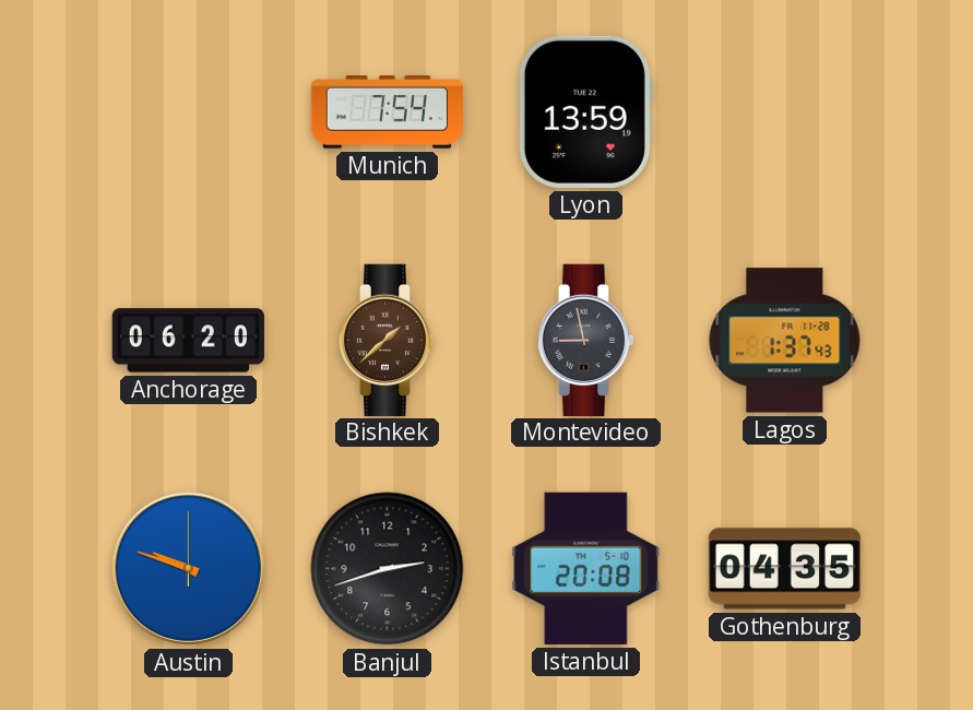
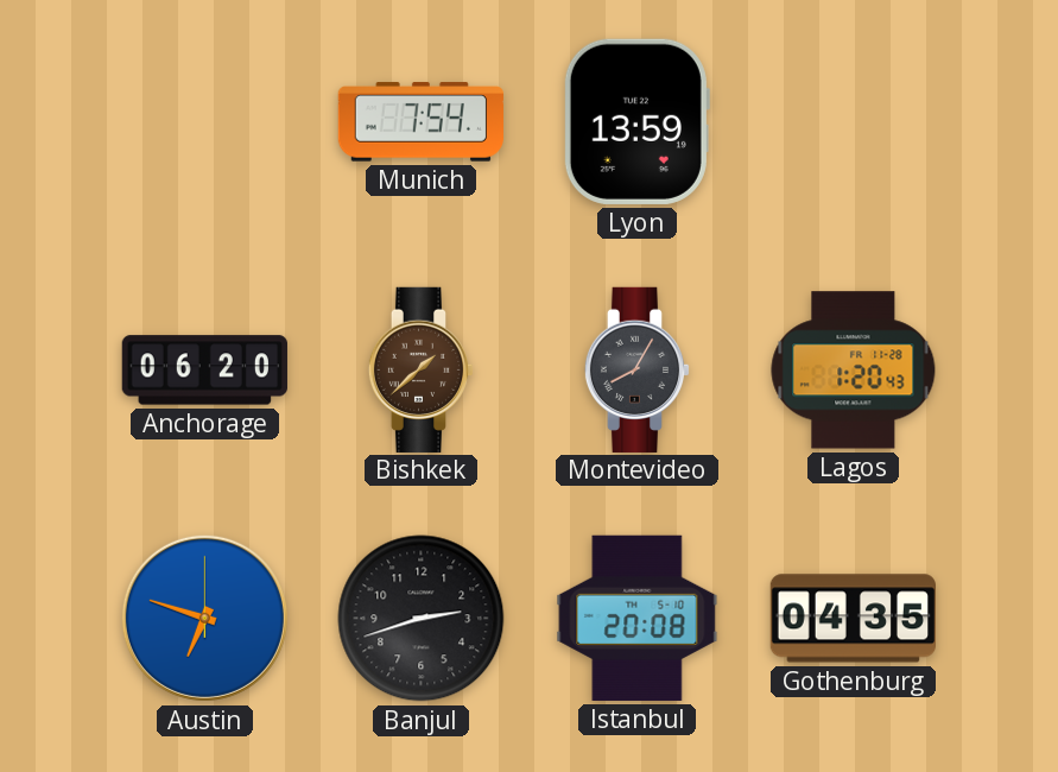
Montevideo: 8:58 -> 8:05
Lagos: 1:37 -> 1:20
Austin: 9:48 -> 6:48
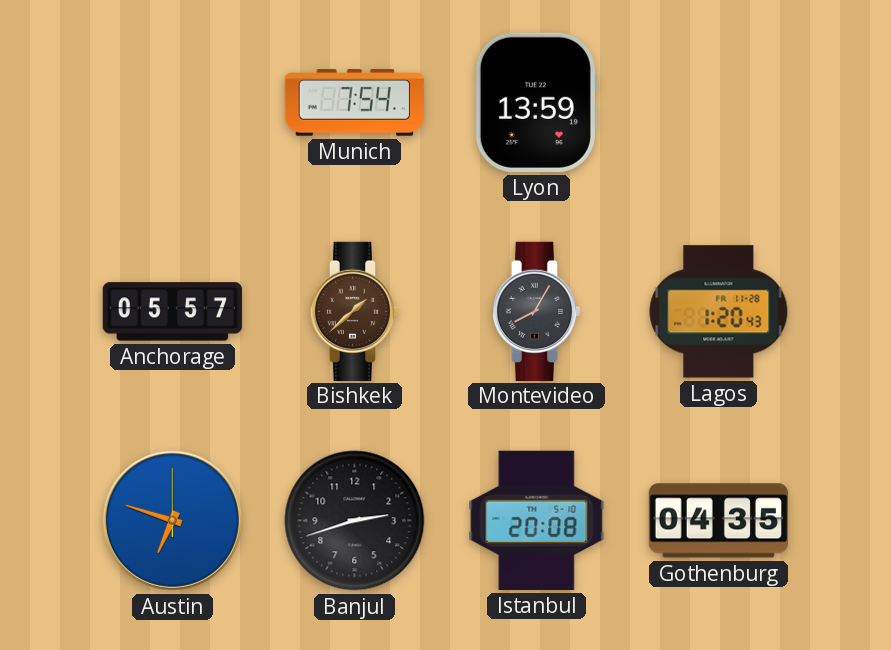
Anchorage: 06:20 -> 05:57
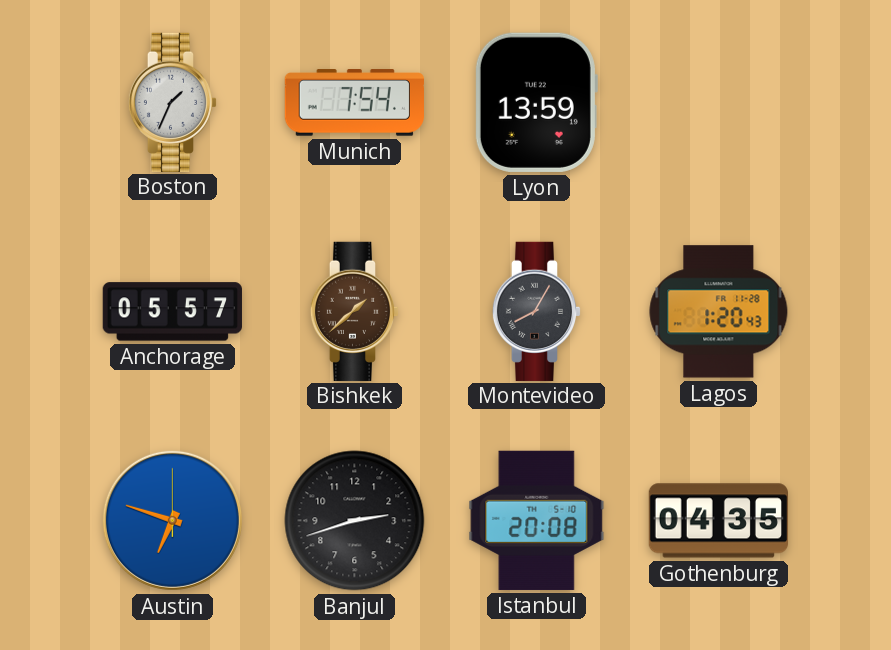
Boston: none -> 1:34
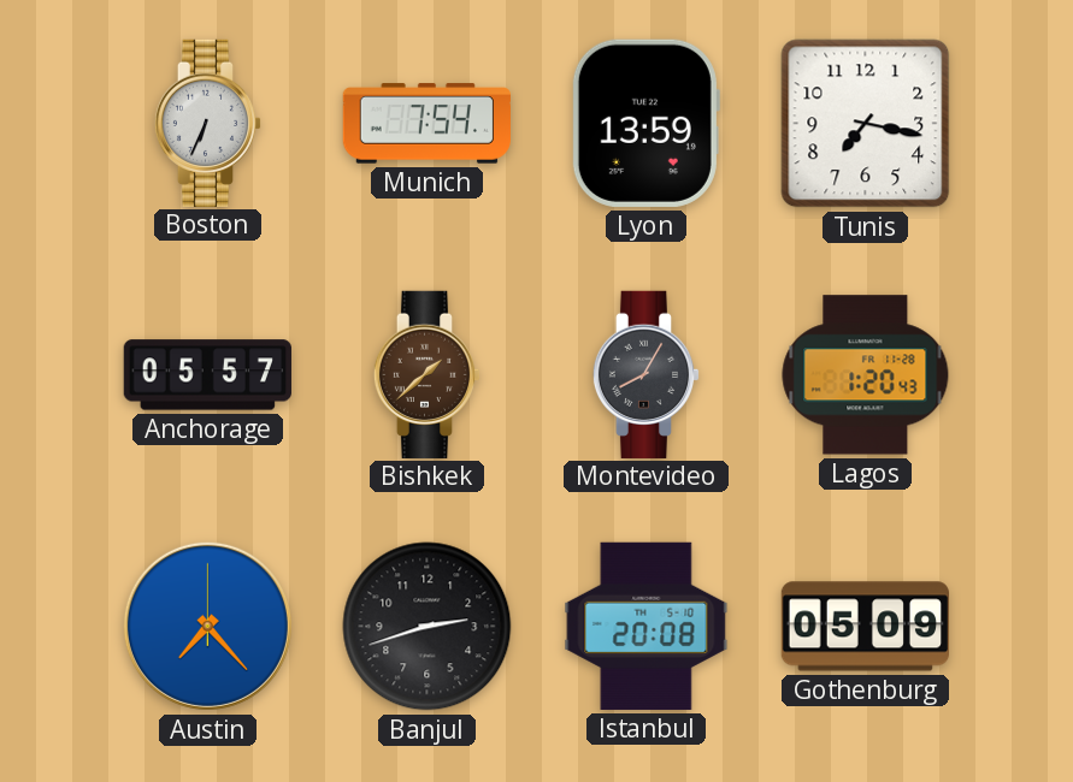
Boston: 1:34 -> 6:34
Tunis: none -> 7:17
Austin: 6:48 -> 7:23
Gothenburg: 04:35 -> 05:09
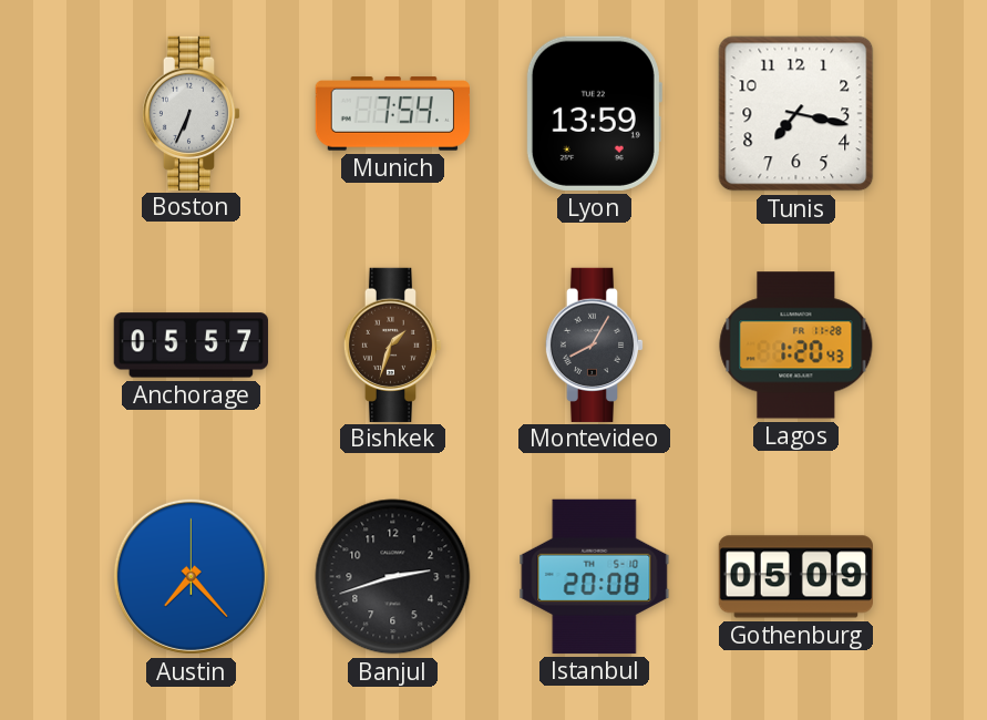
Bishkek: 1:38 -> 1:33
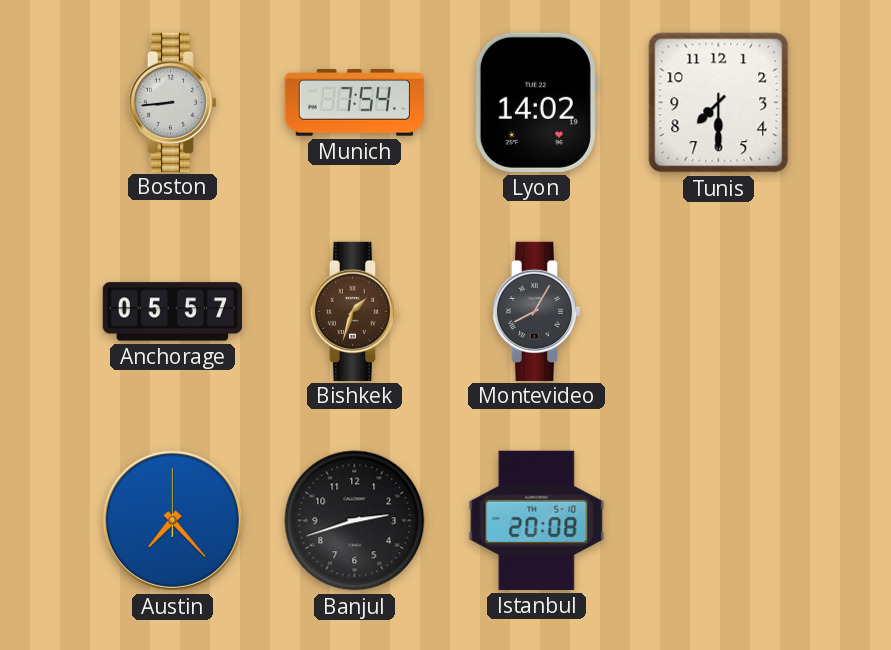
Boston: 6:34 -> 8:44
Lyon: 13:59 -> 14:02
Tunis: 7:17 -> 7:30
Lagos: 1:20 -> none
Gothenburg: 05:09 -> none
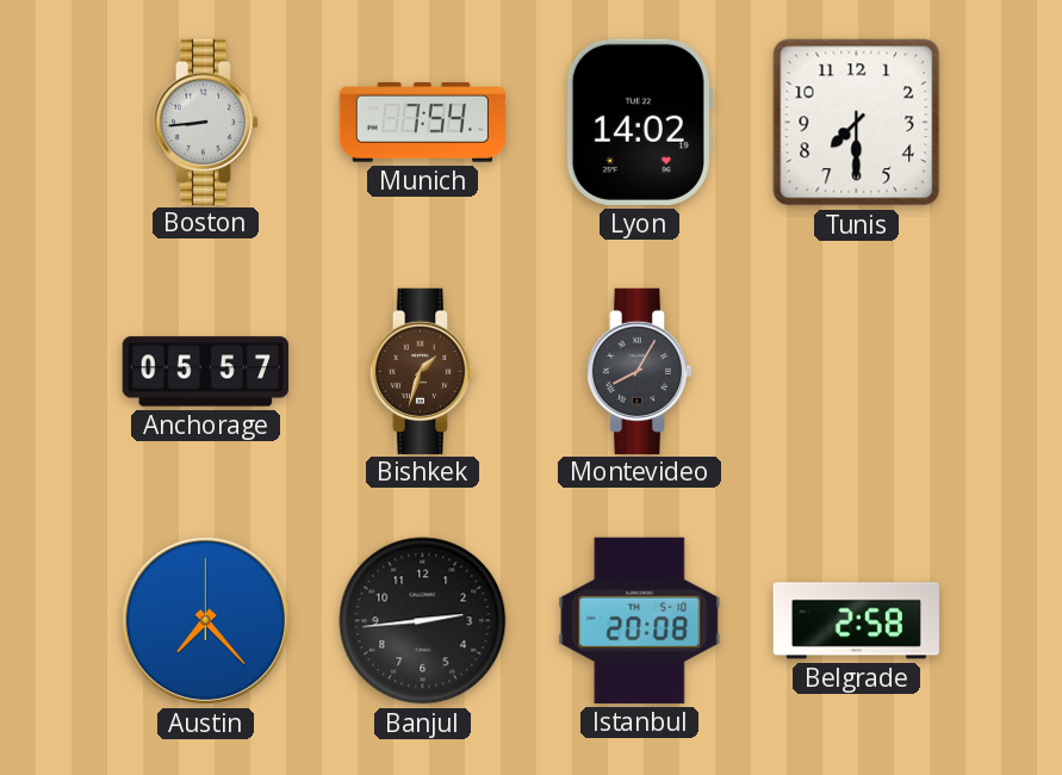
Banjul: 2:42 -> 2:44
Belgrade: none -> 2:58
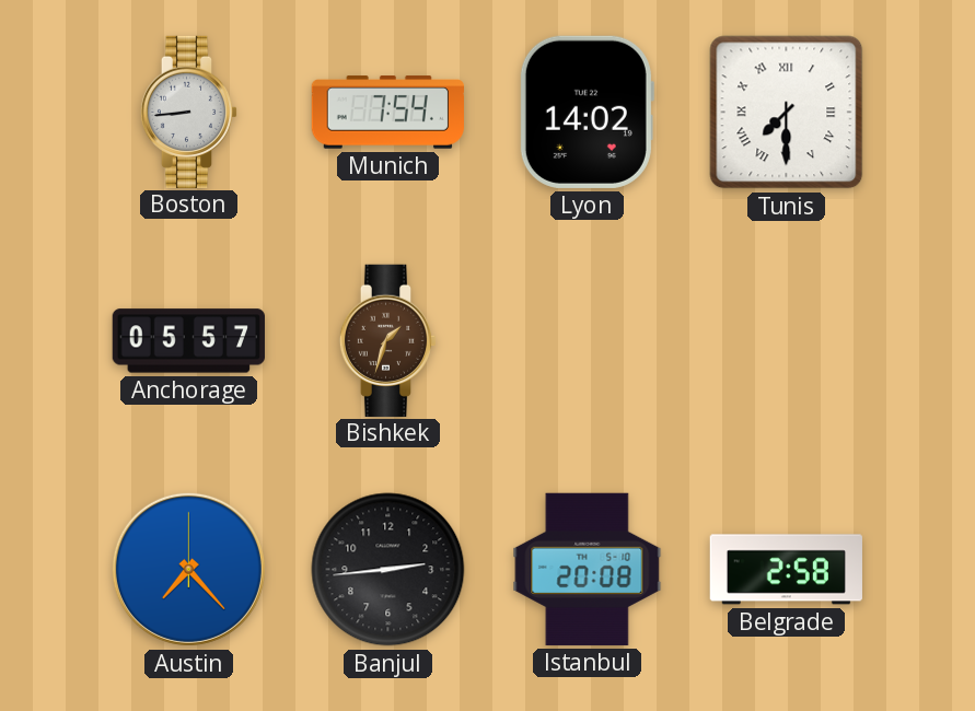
Tunis numerals: Arabic -> Roman
Montevideo: 8:05 -> none
